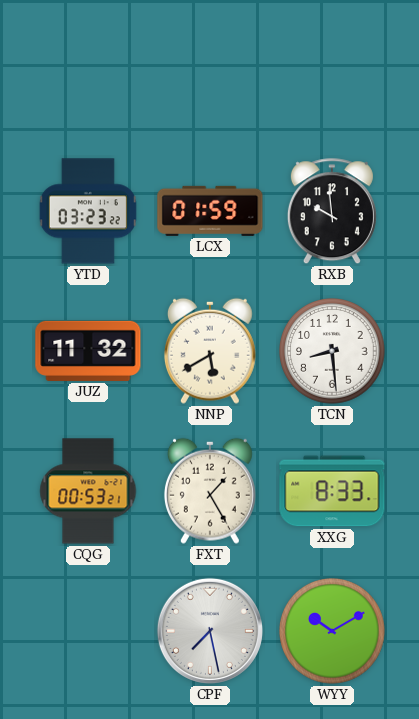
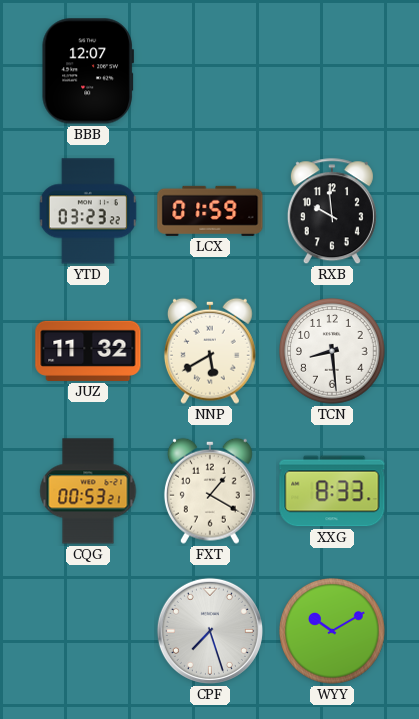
BBB: none -> 12:07
FXT: 1:25 -> 1:20
CPF: 7:28 -> 7:27
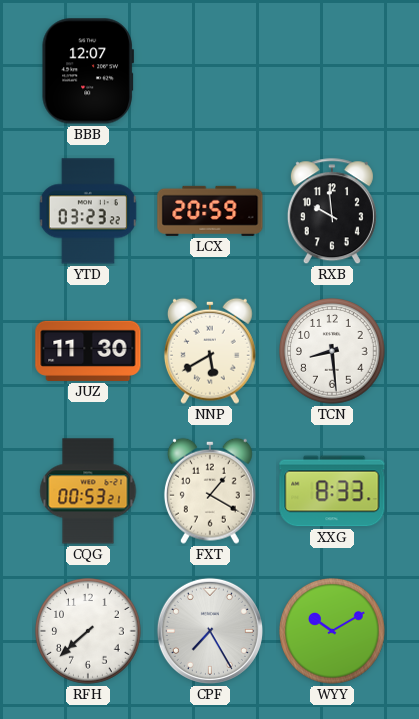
LCX: 01:59 -> 20:59
JUZ: 11:32 -> 11:30
RFH: none -> 7:38
CPF: 7:27 -> 7:25
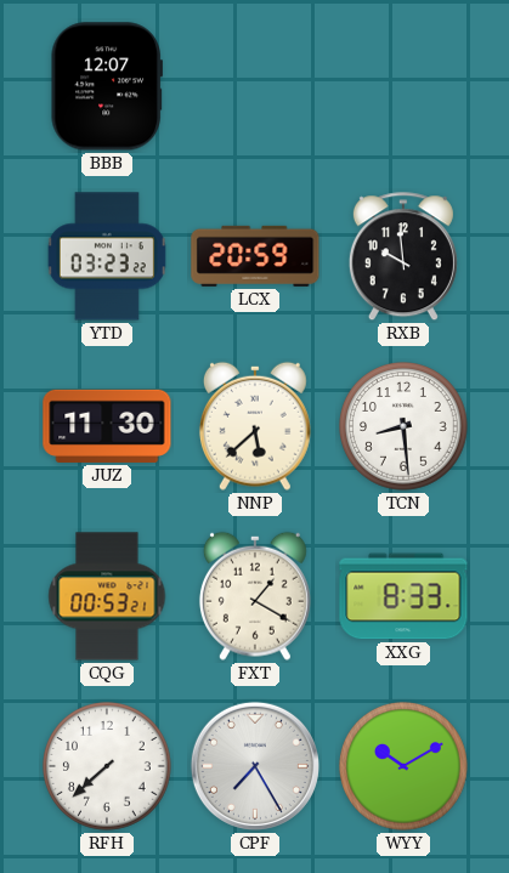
NNP: 5:40 -> 5:38
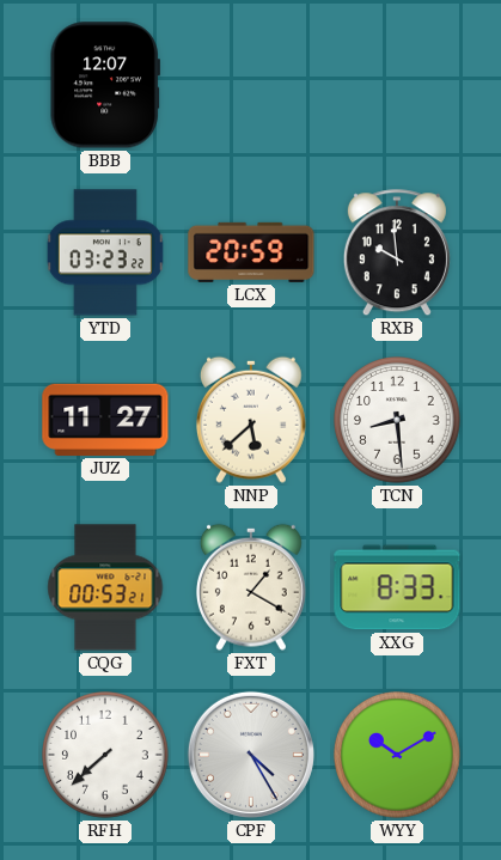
JUZ: 11:30 -> 11:27
CPF: 7:25 -> 4:25
